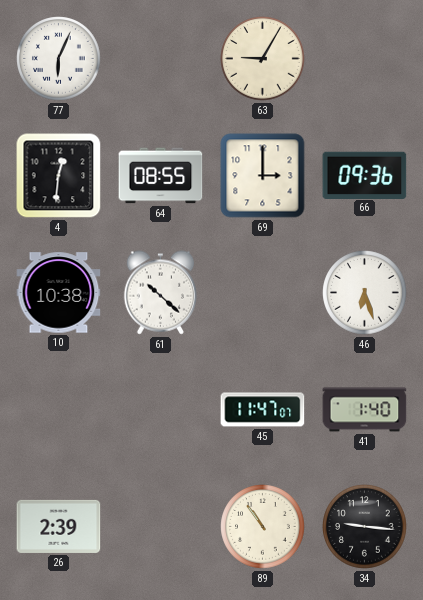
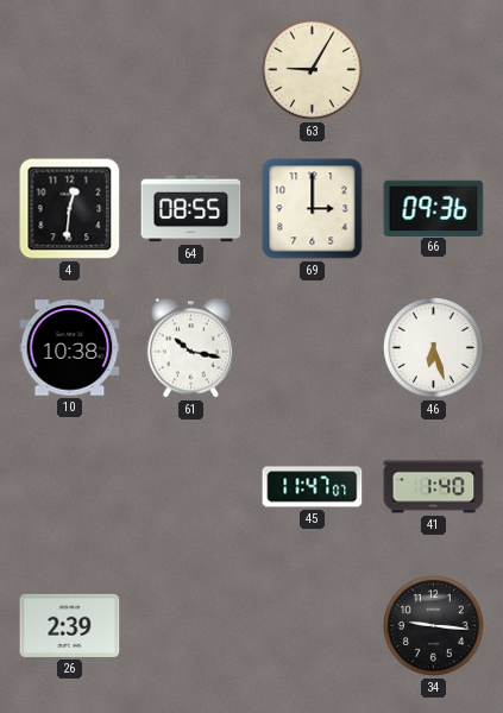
77: 6:04 -> none
61: 10:22 -> 10:17
89: 10:54 -> none
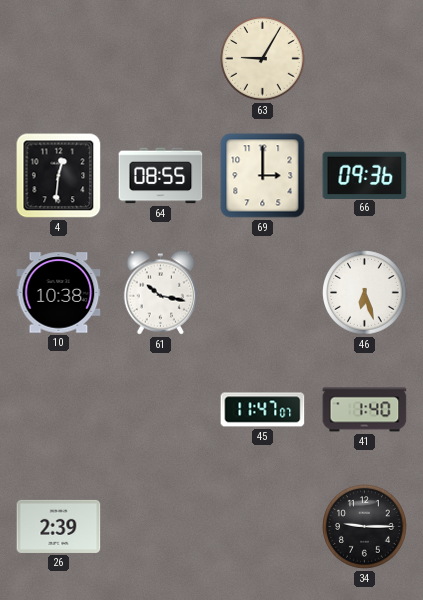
34: 9:16 -> 9:15
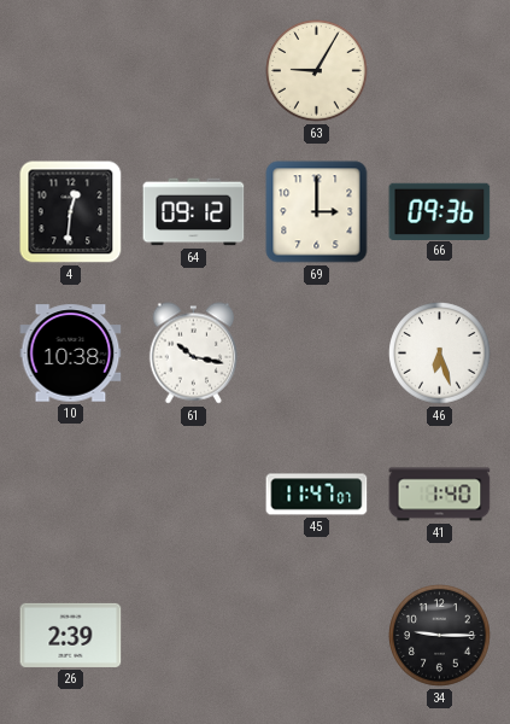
64: 08:55 -> 09:12
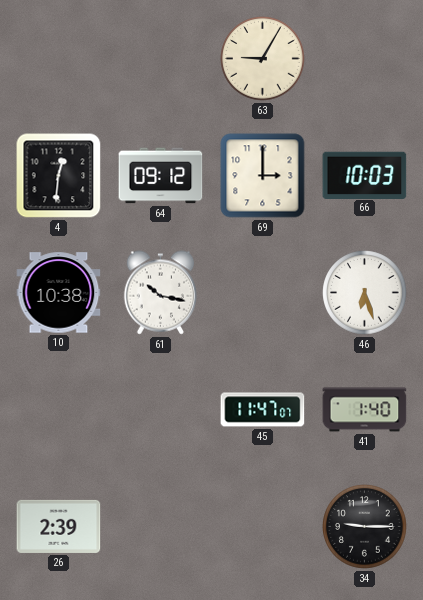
66: 09:36 -> 10:03
